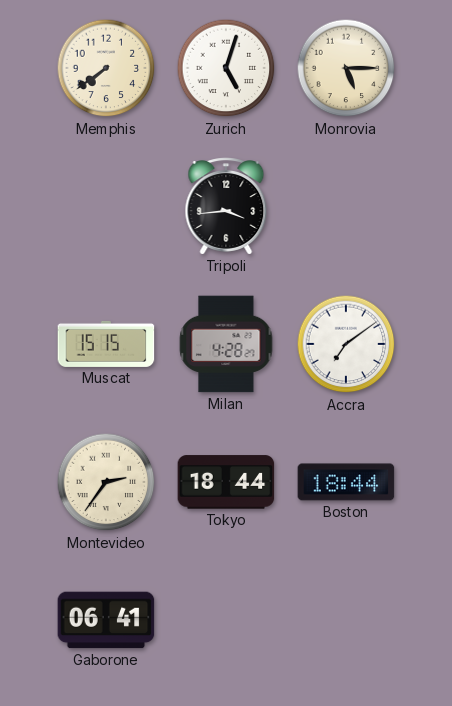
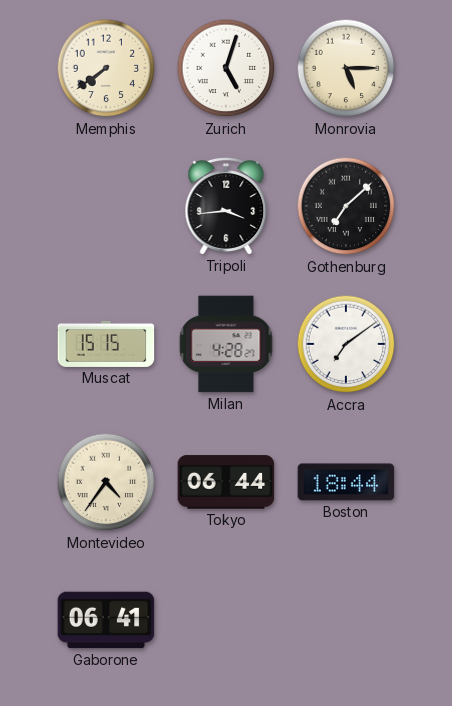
Gothenburg: none -> 7:08
Montevideo: 2:36 -> 4:36
Tokyo: 18:44 -> 06:44
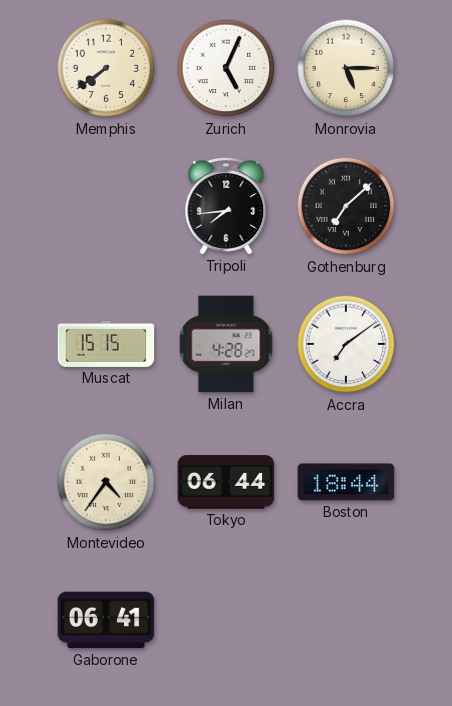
Zurich: 5:03 -> 5:04
Tripoli: 3:44 -> 7:44
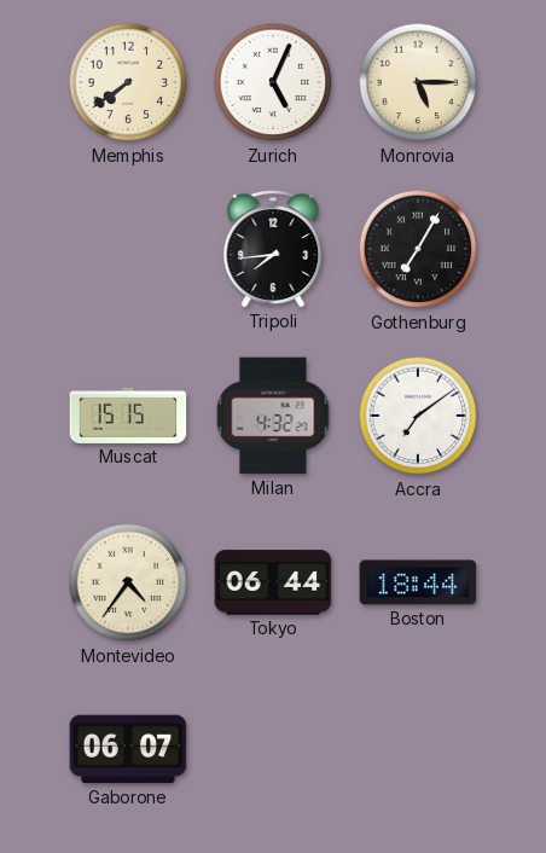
Gothenburg: 7:08 -> 7:05
Milan: 4:28 -> 4:32
Gaborone: 06:41 -> 06:07
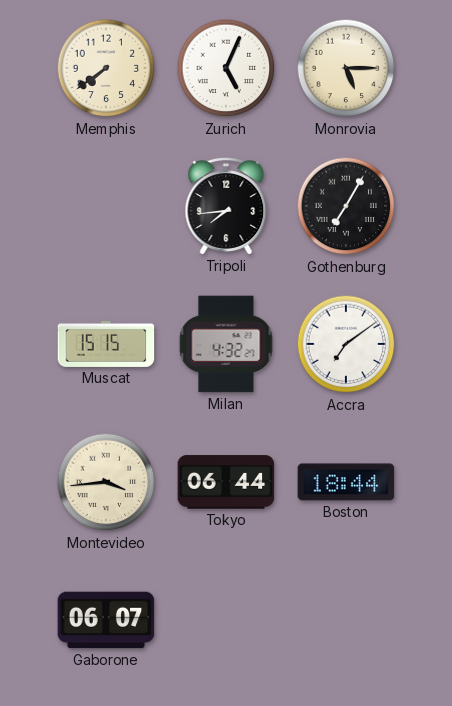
Montevideo: 4:36 -> 3:44
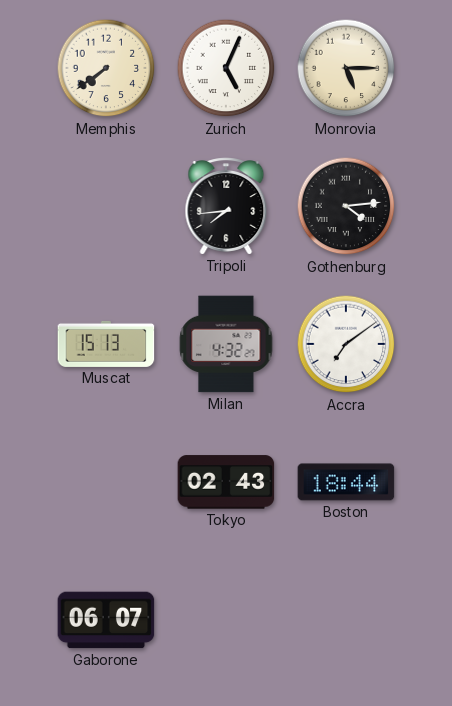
Gothenburg: 7:05 -> 4:14
Muscat: 15:15 -> 15:13
Montevideo: 3:44 -> none
Tokyo: 06:44 -> 02:43
